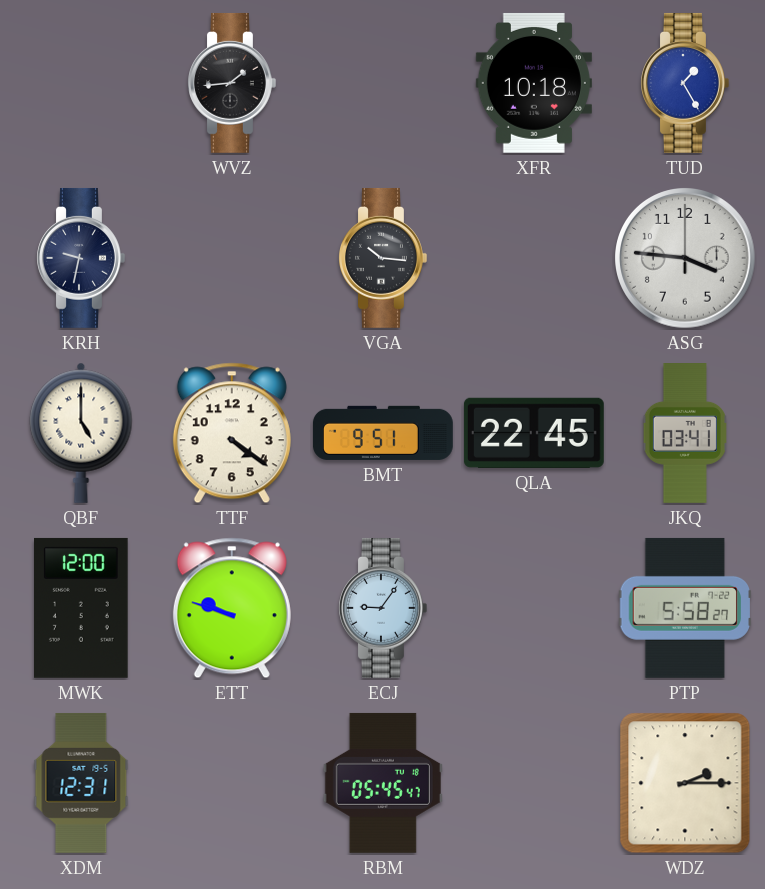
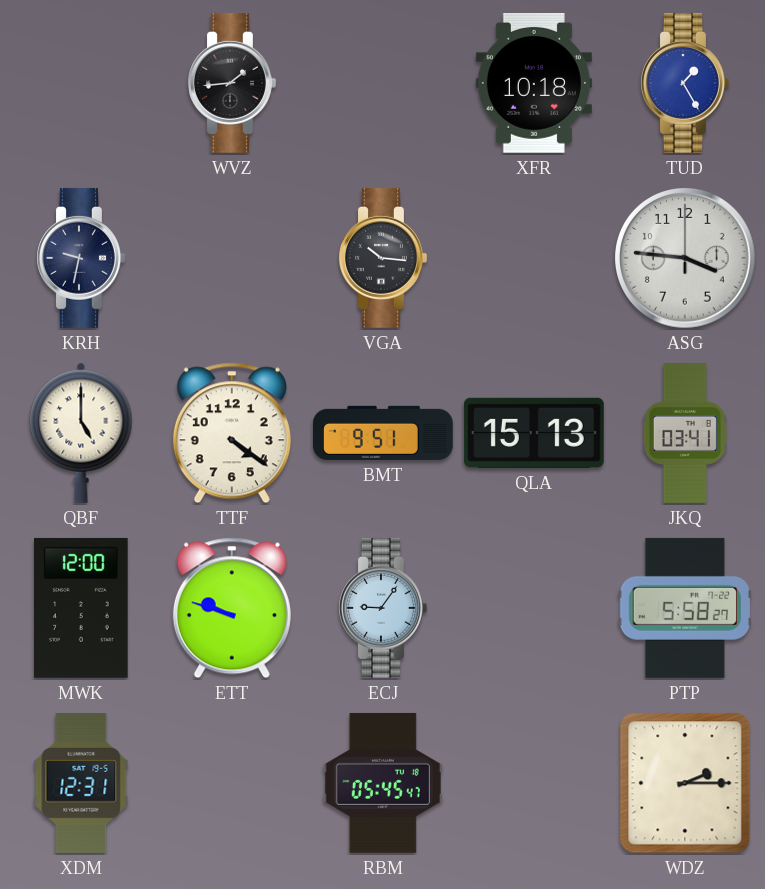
QLA: 22:45 -> 15:13
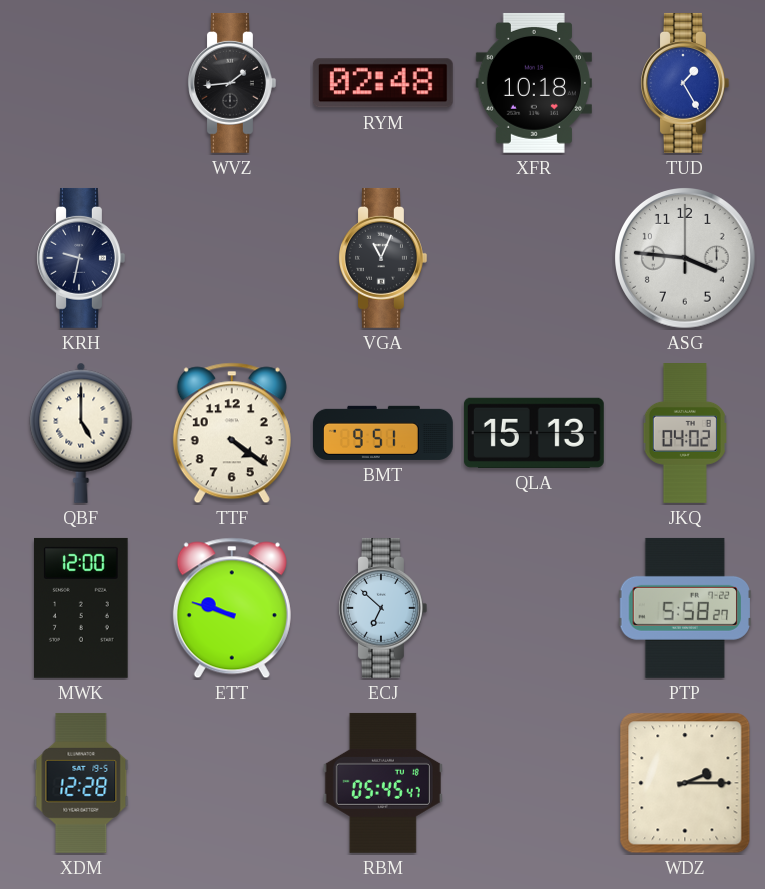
RYM: none -> 02:48
VGA: 10:16 -> 11:04
JKQ: 03:41 -> 04:02
ECJ: 9:06 -> 6:52
XDM: 12:31 -> 12:28
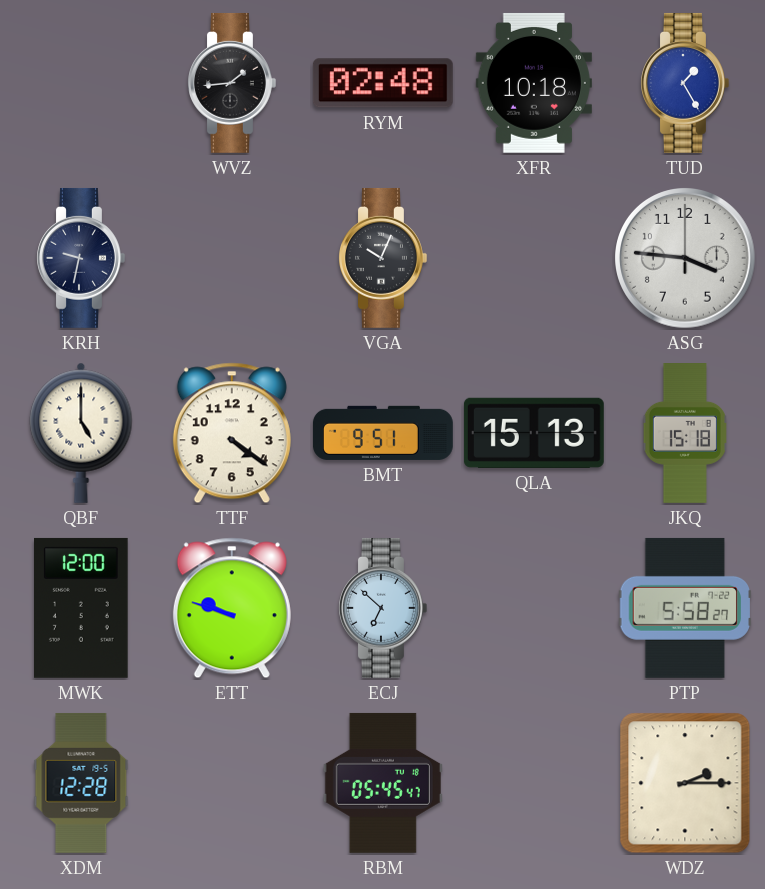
VGA: 11:04 -> 10:04
JKQ: 04:02 -> 15:18
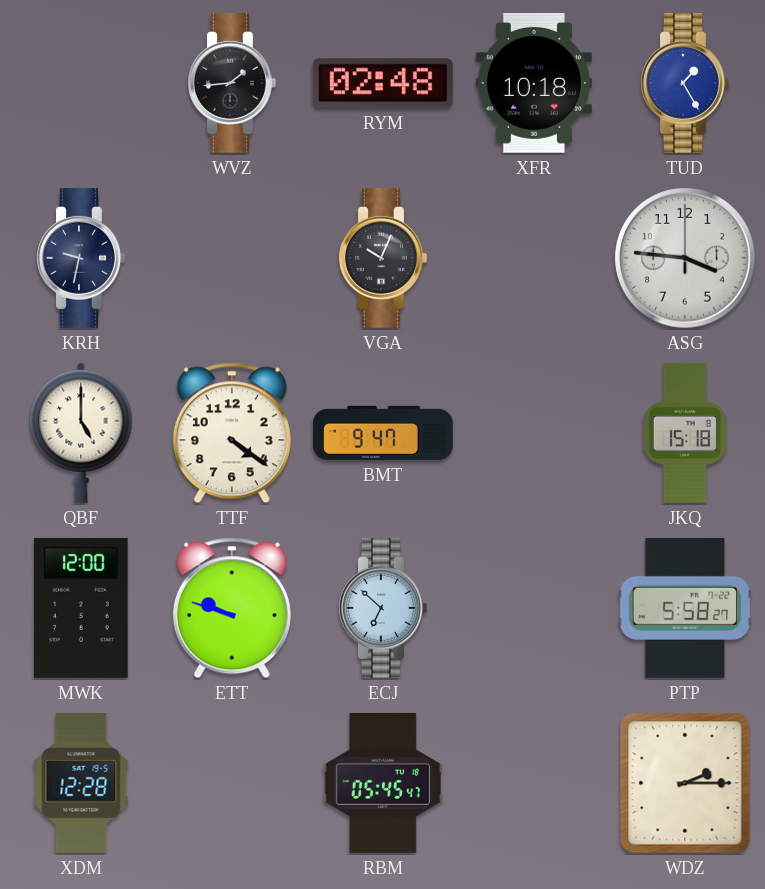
BMT: 9:51 -> 9:47
QLA: 15:13 -> none
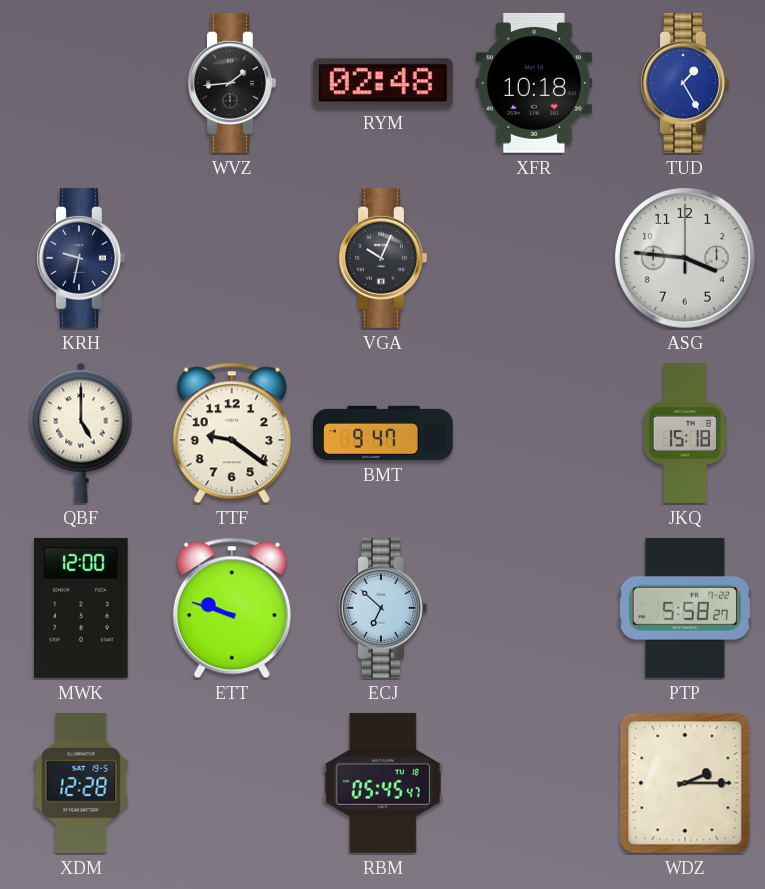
TTF: 4:21 -> 9:21
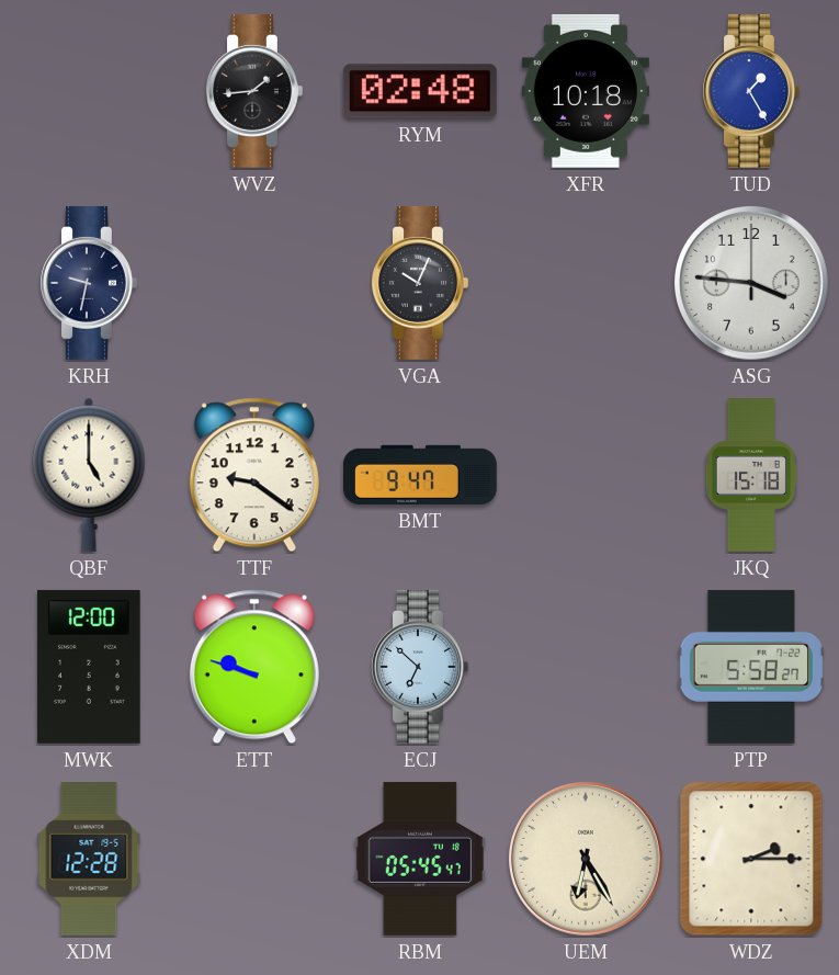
UEM: none -> 6:25
